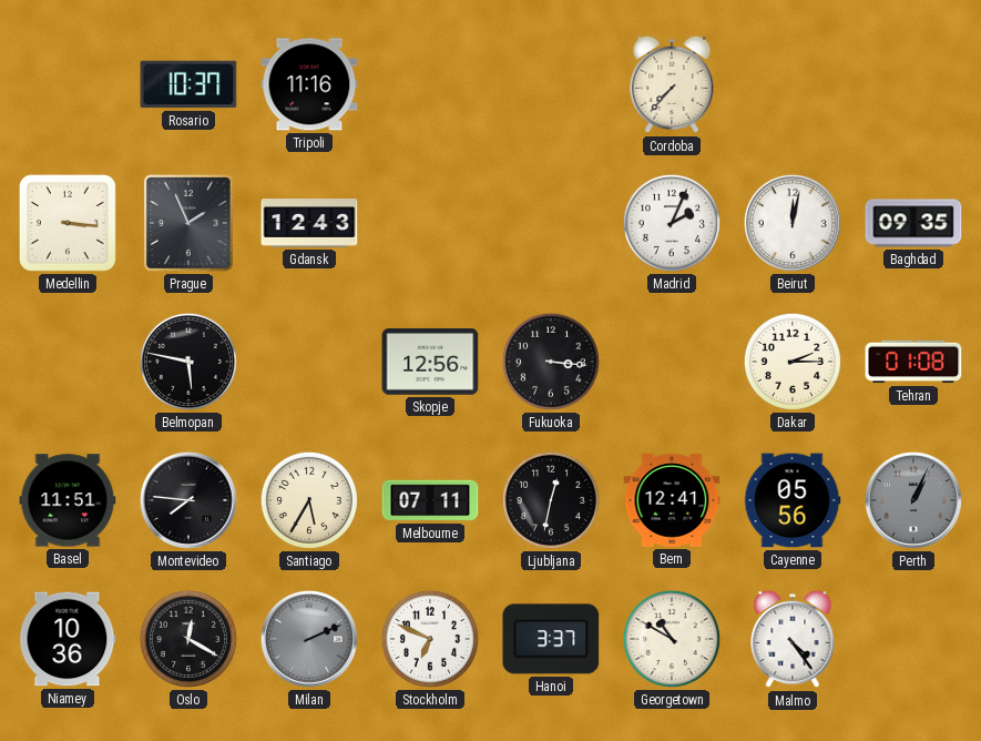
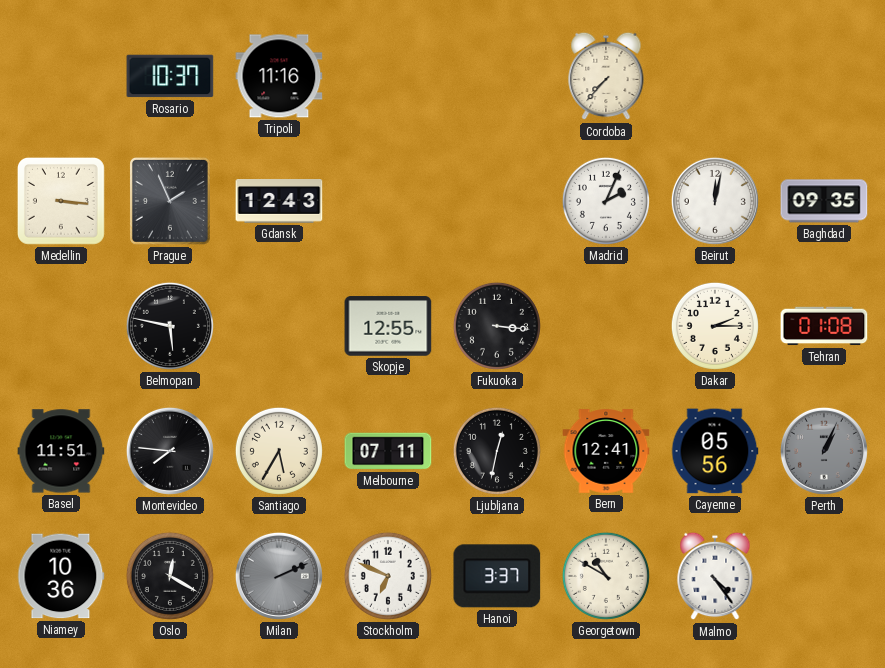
Skopje: 12:56 -> 12:55
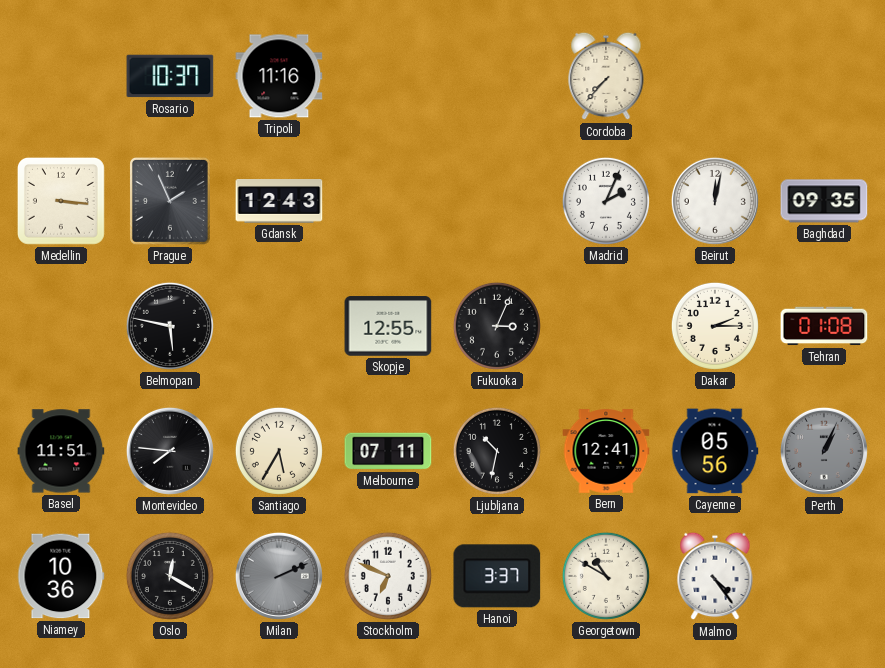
Fukuoka: 3:16 -> 3:04
Ljubljana: 12:32 -> 10:32
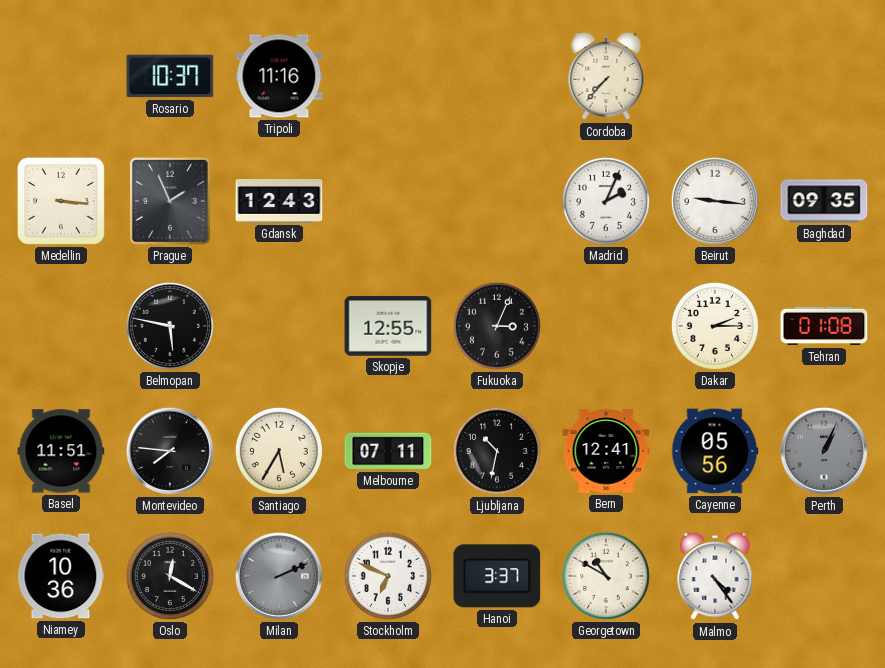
Beirut: 12:02 -> 9:16
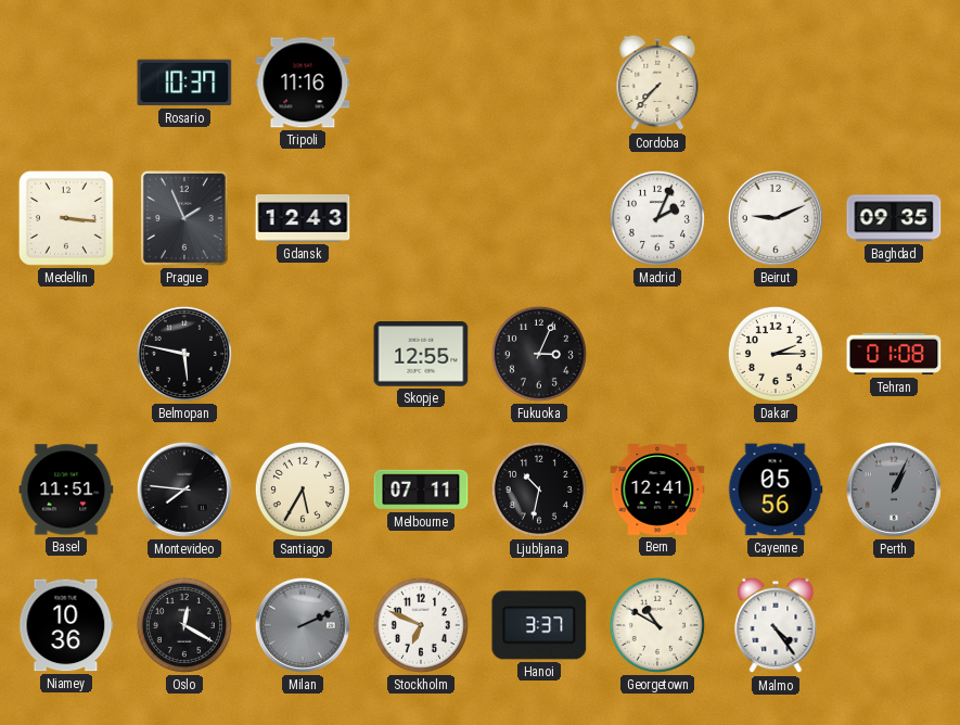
Beirut: 9:16 -> 9:11
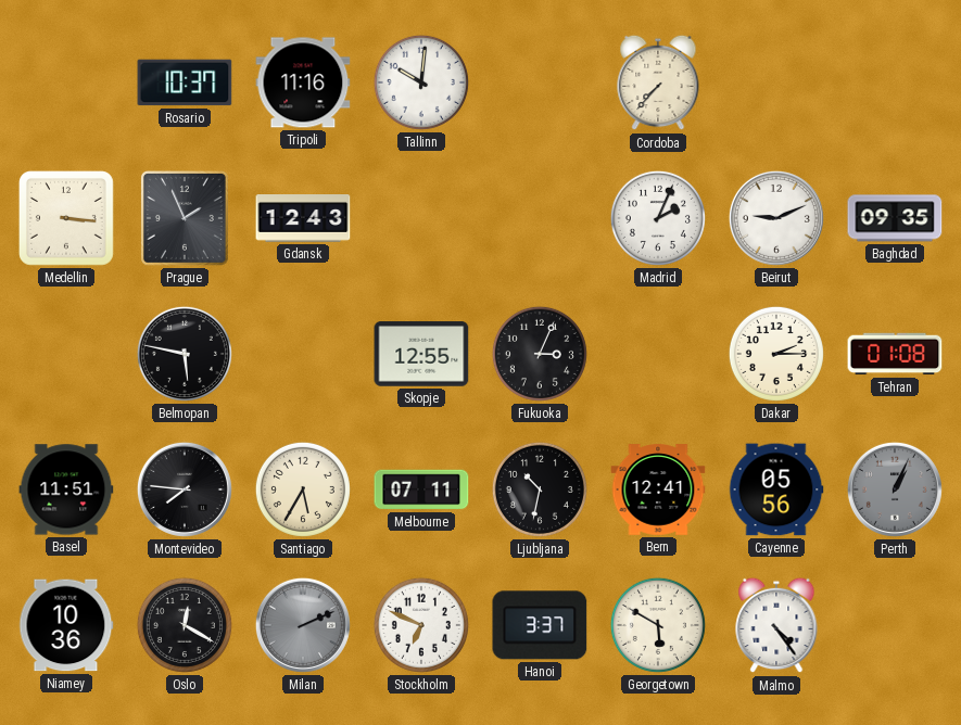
Tallinn: none -> 10:01
Georgetown: 10:50 -> 5:50
